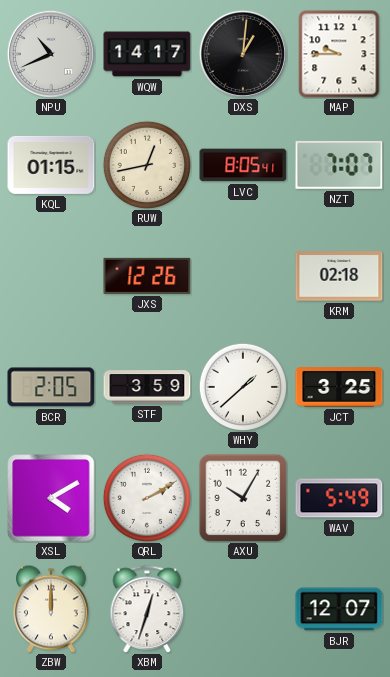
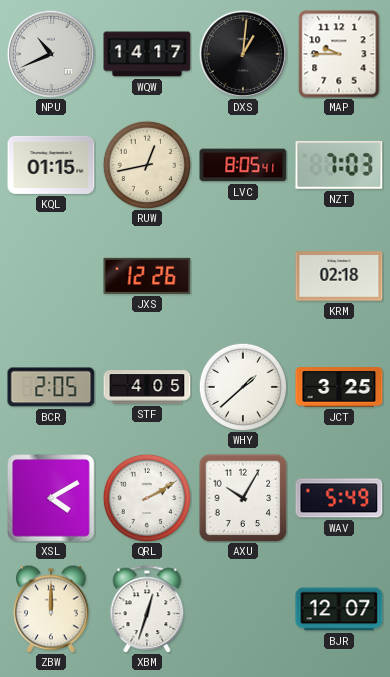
NZT: 7:07 -> 7:03
STF: 3:59 -> 4:05
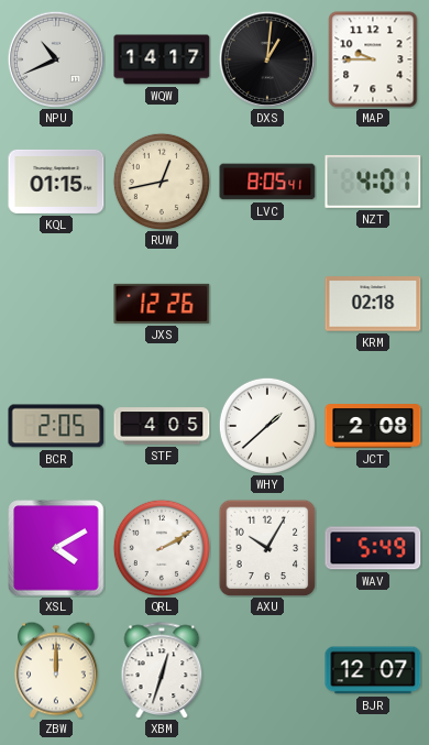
NZT: 7:03 -> 4:01
JCT: 3:25 -> 2:08
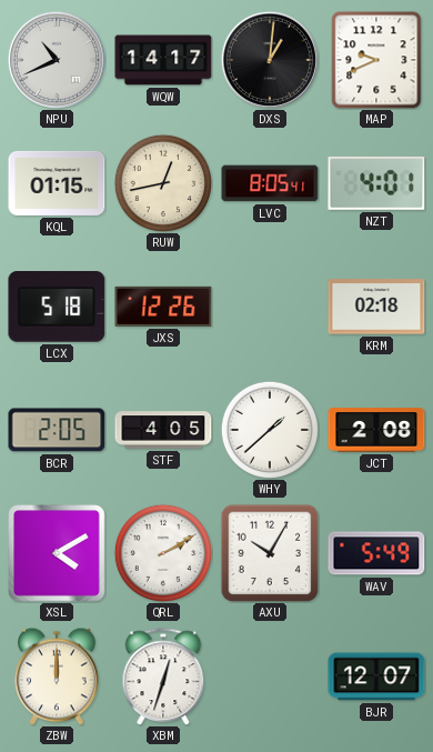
MAP: 9:45 -> 9:41
LCX: none -> 5:18
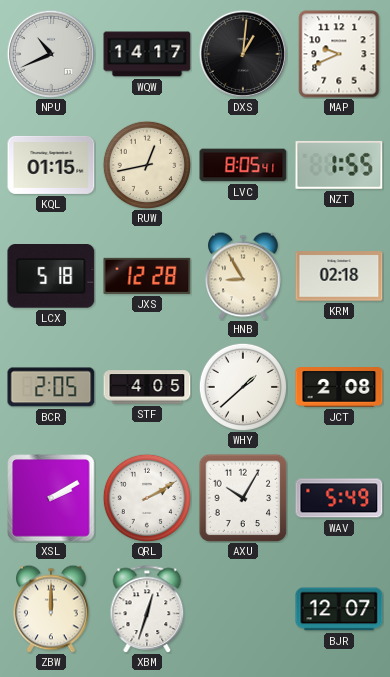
NZT: 4:01 -> 1:55
JXS: 12:26 -> 12:28
HNB: none -> 8:55
XSL: 4:10 -> 2:10
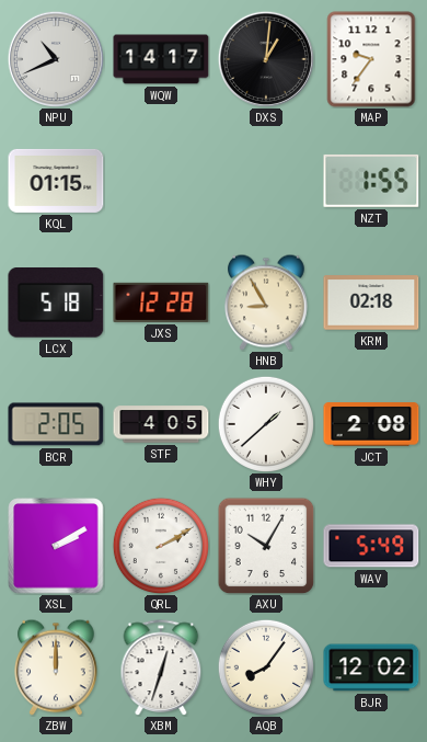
MAP: 9:41 -> 9:36
RUW: 12:43 -> none
LVC: 8:05 -> none
AQB: none -> 8:06
BJR: 12:07 -> 12:02
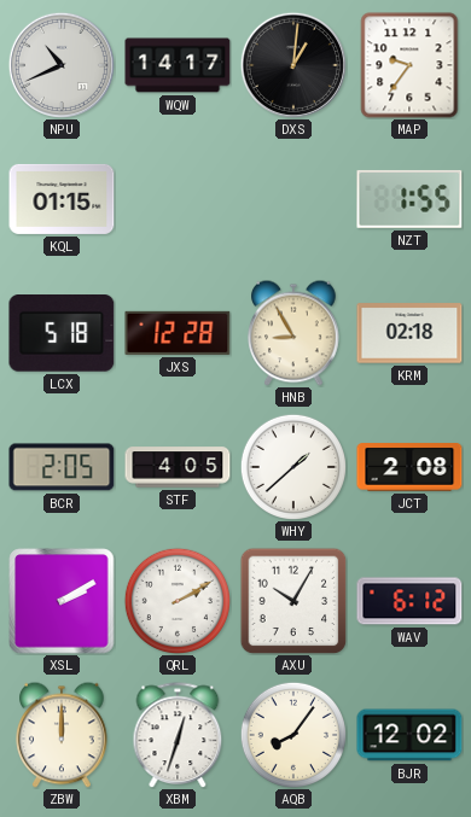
WAV: 5:49 -> 6:12
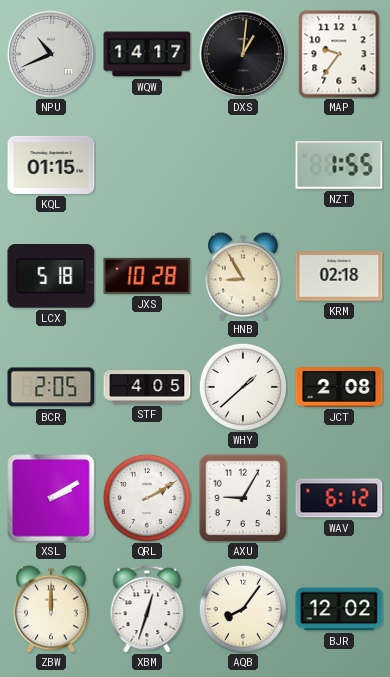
JXS: 12:28 -> 10:28
AXU: 10:05 -> 9:05
